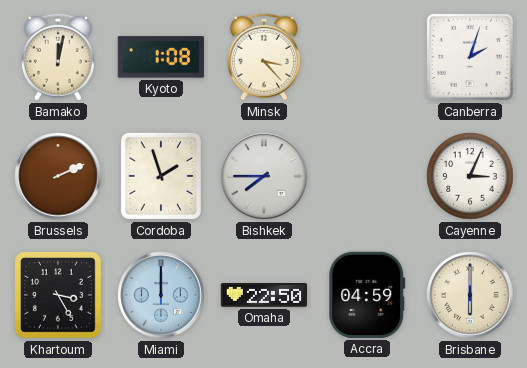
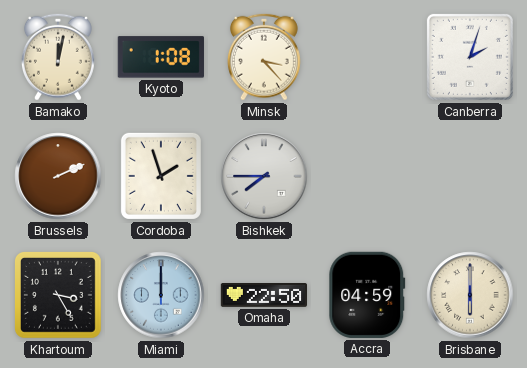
Cayenne: 3:04 -> none
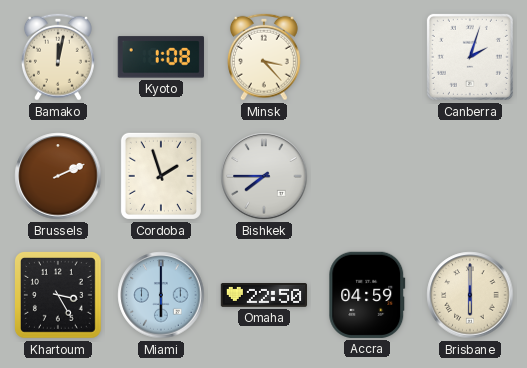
Miami: 12:00 -> 6:00
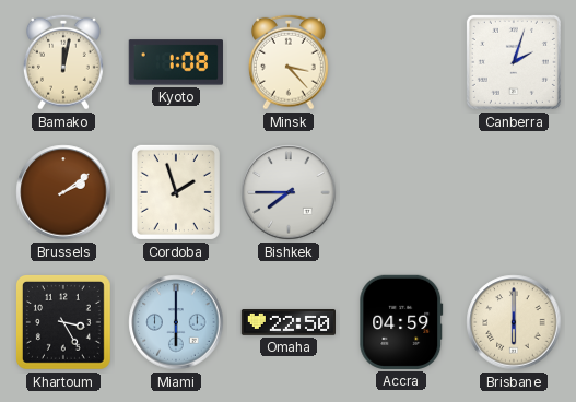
Brussels: 2:11 -> 2:09
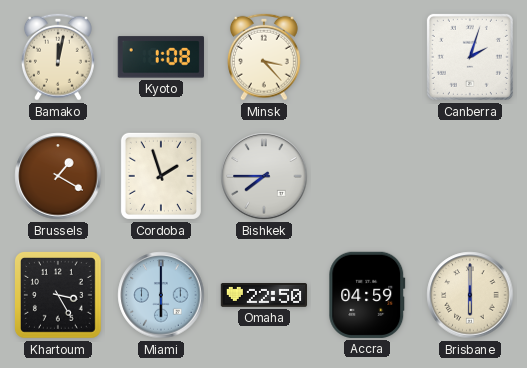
Brussels: 2:09 -> 1:20
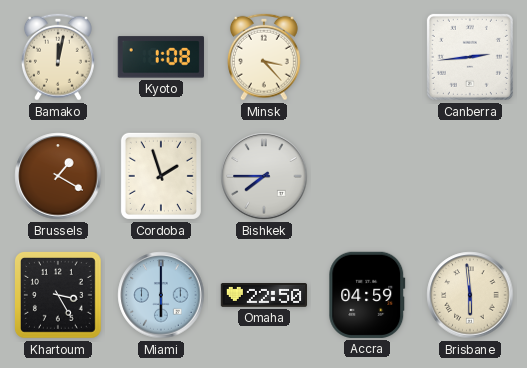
Canberra: 2:03 -> 2:44
Brisbane: 6:00 -> 5:59
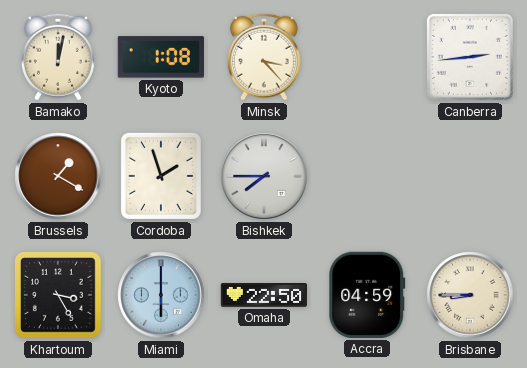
Brisbane: 5:59 -> 8:45
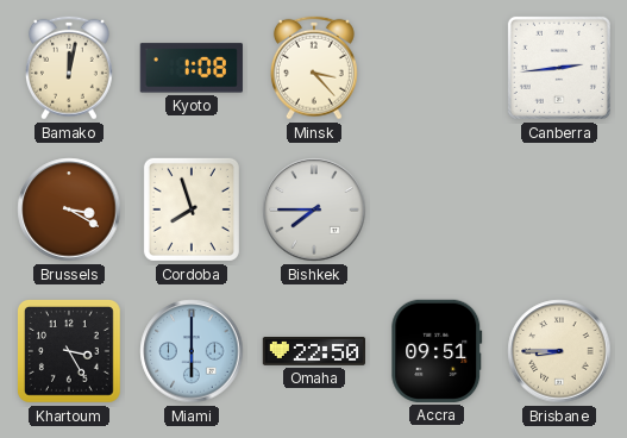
Brussels: 1:20 -> 3:20
Cordoba: 1:57 -> 7:57
Accra: 04:59 -> 09:51
